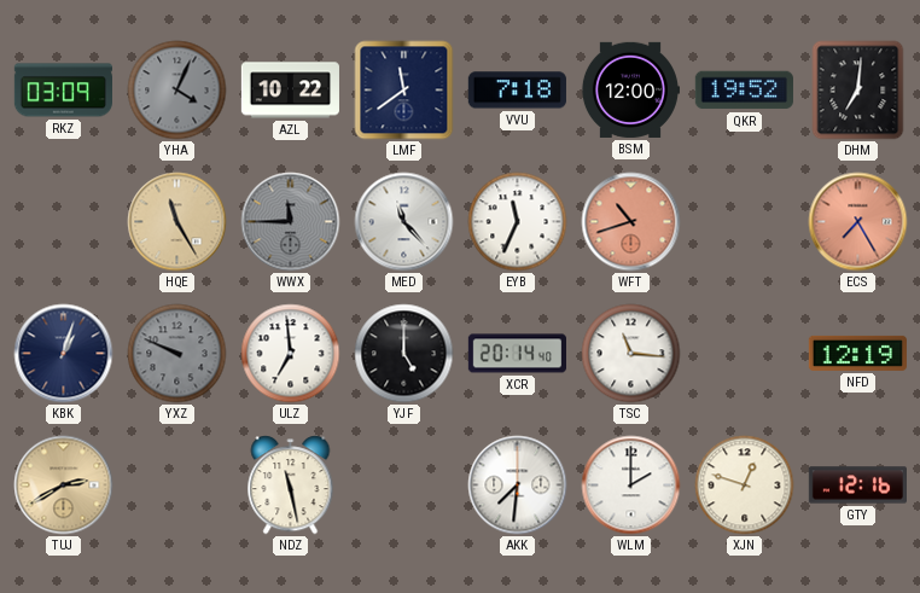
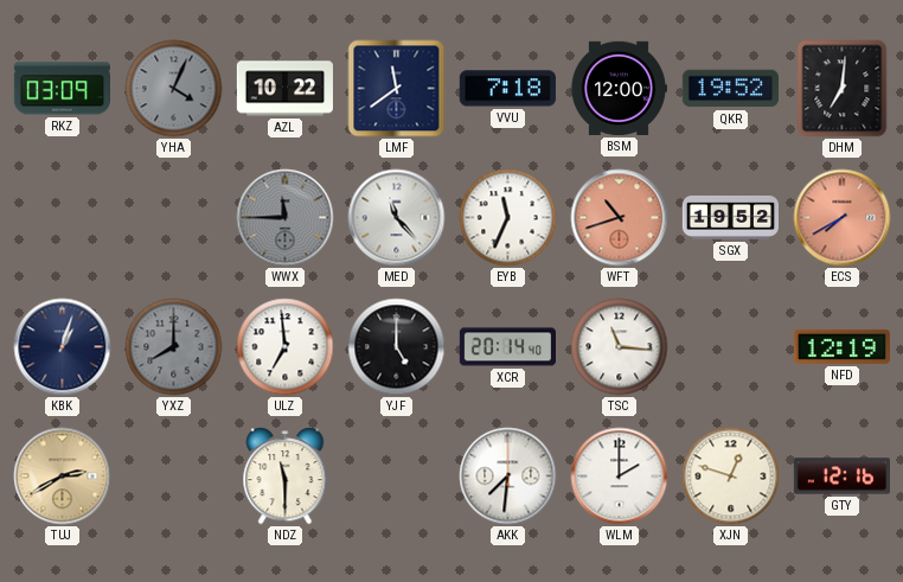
HQE: 11:25 -> none
SGX: none -> 19:52
ECS: 7:25 -> 7:40
YXZ: 9:49 -> 8:00
NDZ: 11:28 -> 11:30
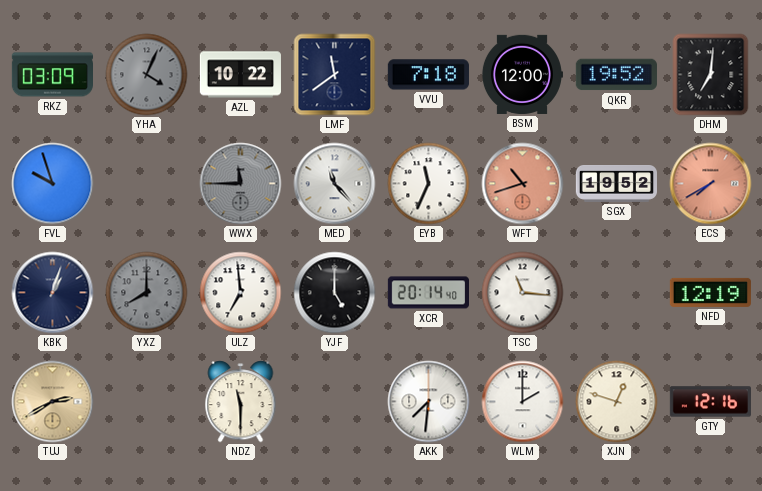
FVL: none -> 9:57
